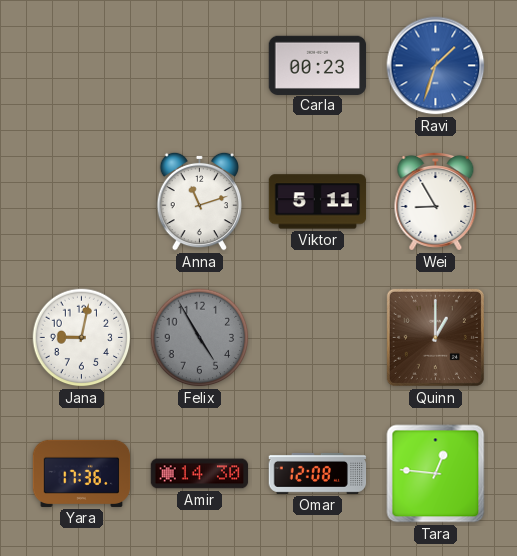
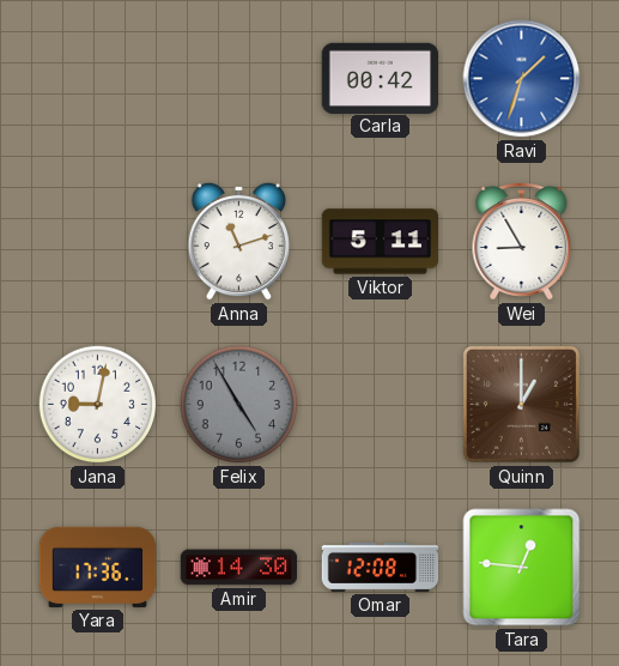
Carla: 00:23 -> 00:42
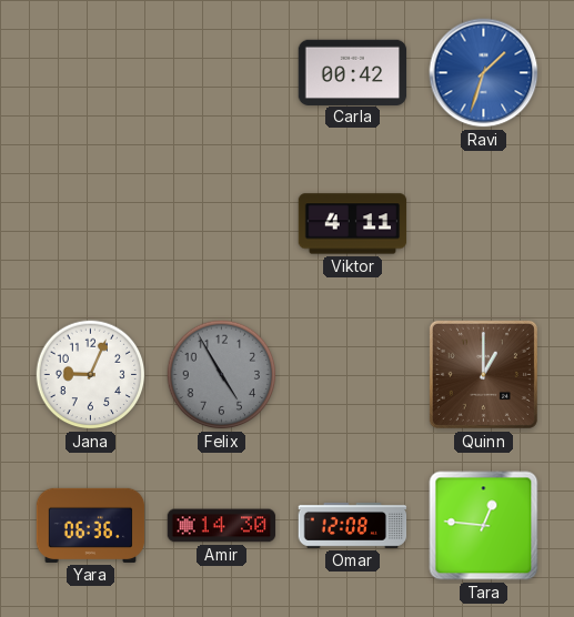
Anna: 11:12 -> none
Viktor: 5:11 -> 4:11
Wei: 8:55 -> none
Jana: 9:02 -> 9:04
Yara: 17:36 -> 06:36
